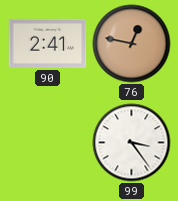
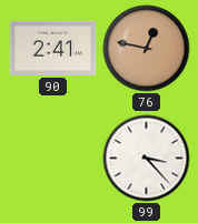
99: 3:24 -> 3:23
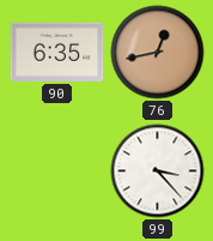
90: 2:41 -> 6:35
76: 12:47 -> 12:43
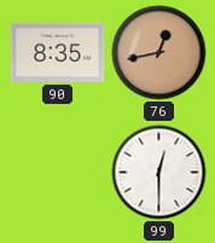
90: 6:35 -> 8:35
99: 3:23 -> 12:30
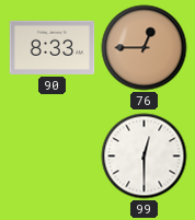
90: 8:35 -> 8:33
76: 12:43 -> 12:45
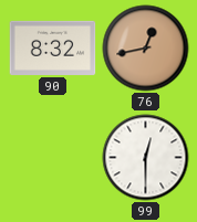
90: 8:33 -> 8:32
76: 12:45 -> 12:43
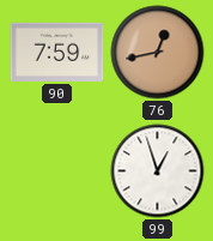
90: 8:32 -> 7:59
99: 12:30 -> 12:57
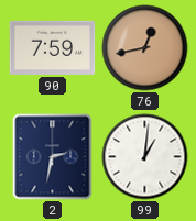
2: none -> 2:32
99: 12:57 -> 1:01
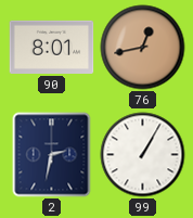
90: 7:59 -> 8:01
99: 1:01 -> 1:05
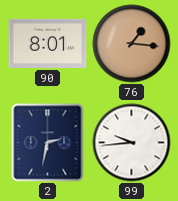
76: 12:43 -> 1:16
99: 1:05 -> 9:44
